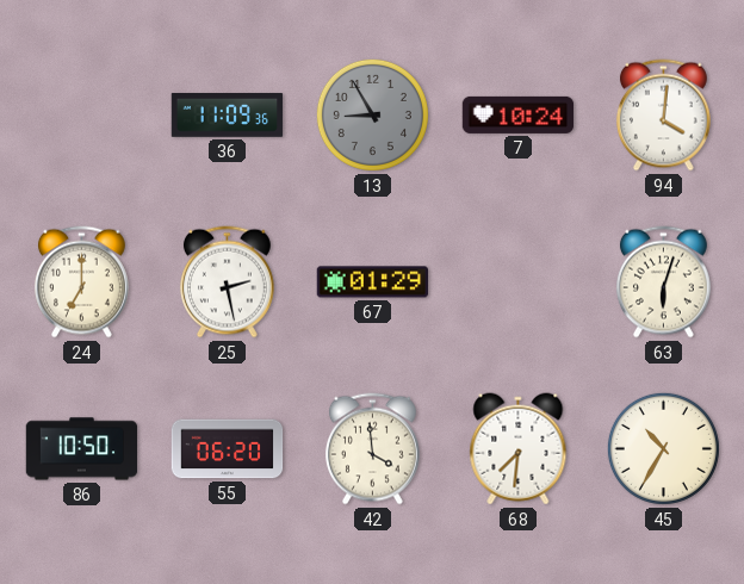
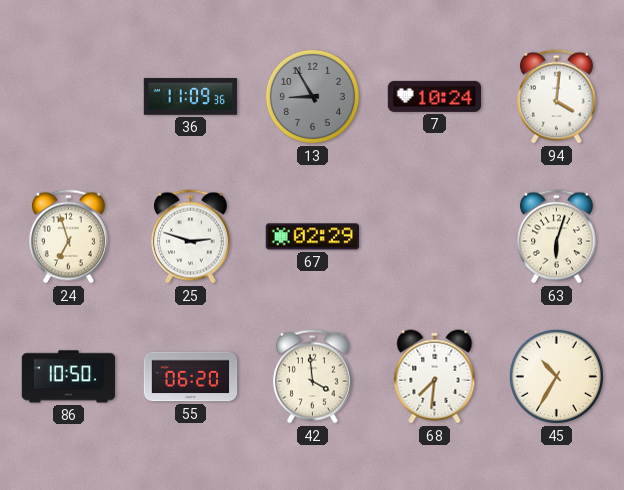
24: 7:00 -> 6:57
25: 2:28 -> 2:48
67: 01:29 -> 02:29
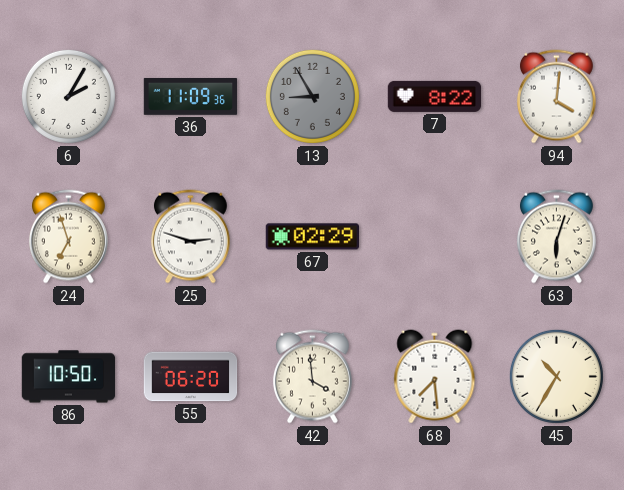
6: none -> 2:05
7: 10:24 -> 8:22
68: 7:31 -> 7:29
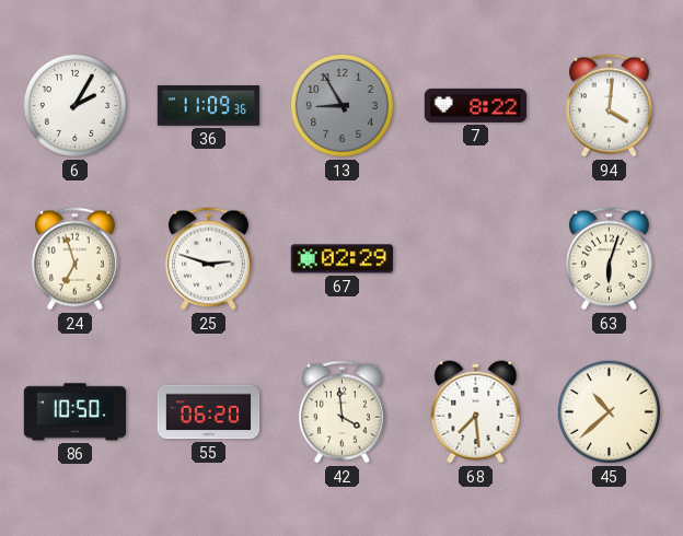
45: 10:35 -> 10:38
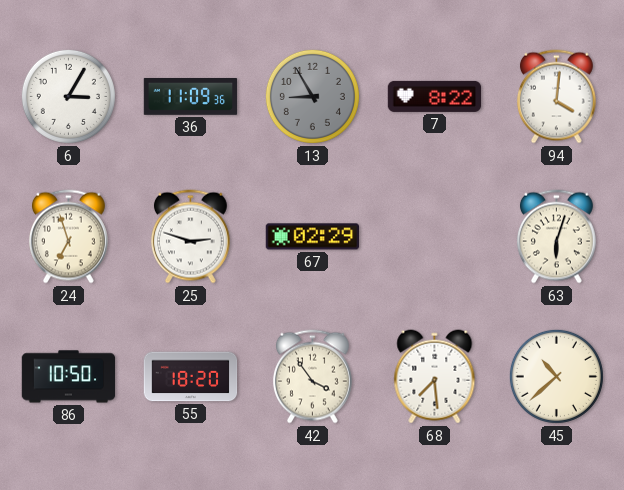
6: 2:05 -> 3:05
55: 06:20 -> 18:20
42: 3:59 -> 3:54
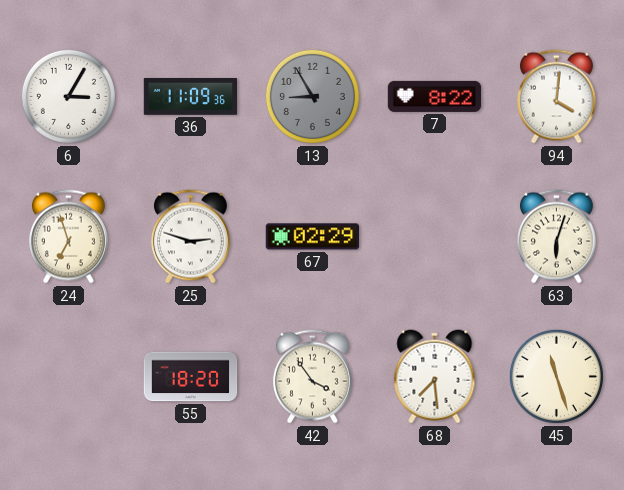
86: 10:50 -> none
45: 10:38 -> 11:27
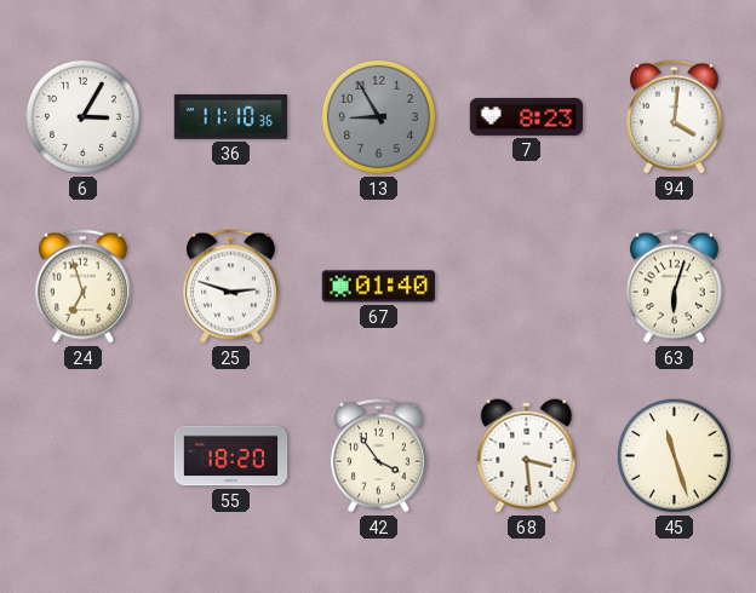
36: 11:09 -> 11:10
7: 8:22 -> 8:23
67: 02:29 -> 01:40
68: 7:29 -> 3:29
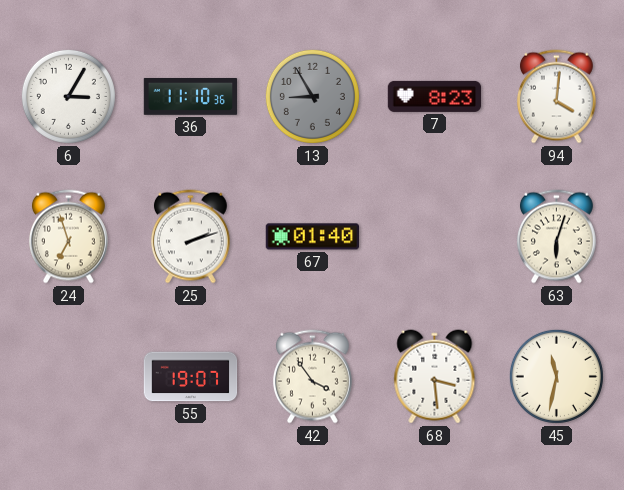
25: 2:48 -> 2:12
55: 18:20 -> 19:07
45: 11:27 -> 11:32
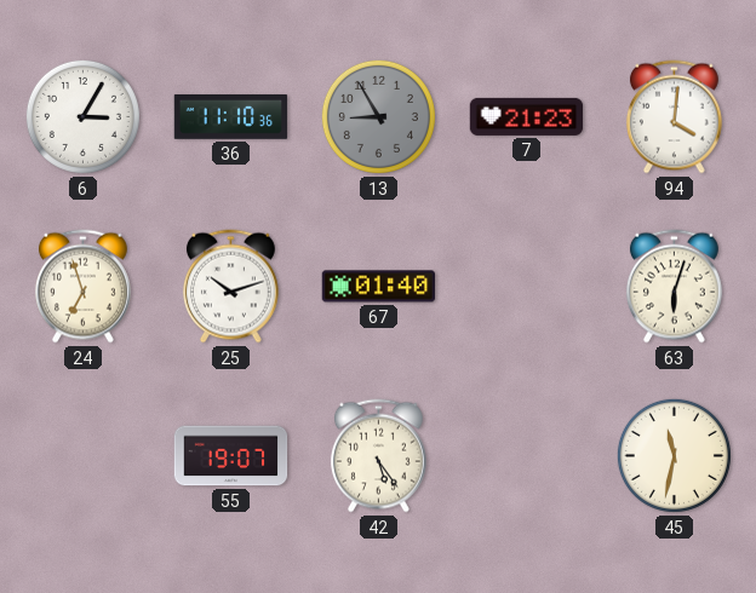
7: 8:23 -> 21:23
25: 2:12 -> 10:12
42: 3:54 -> 5:24
68: 3:29 -> none
